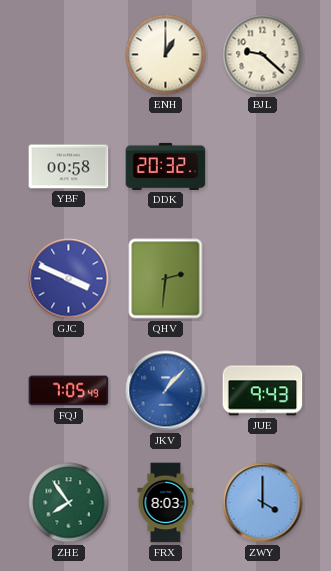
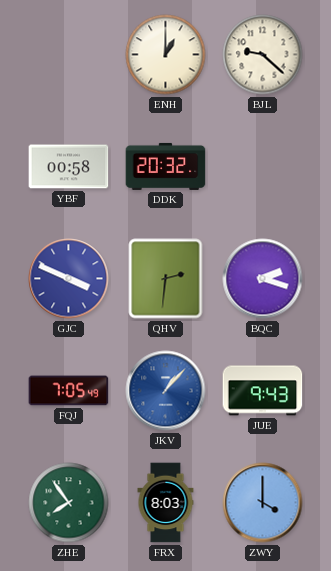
BQC: none -> 2:18
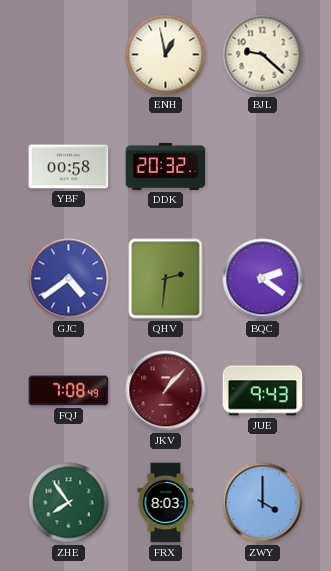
ENH: 1:00 -> 12:58
GJC: 3:49 -> 4:39
BQC: 2:18 -> 2:21
FQJ: 7:05 -> 7:08
JKV dial: blue -> burgundy
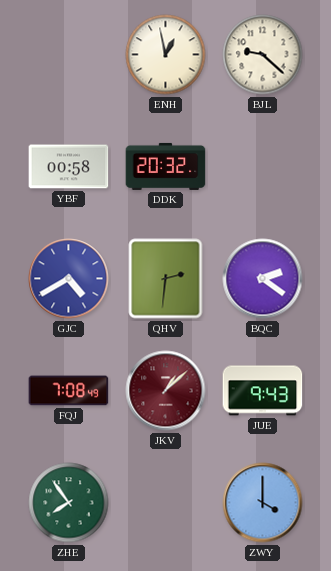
GJC: 4:39 -> 4:40
JKV: 1:07 -> 1:08
FRX: 8:03 -> none
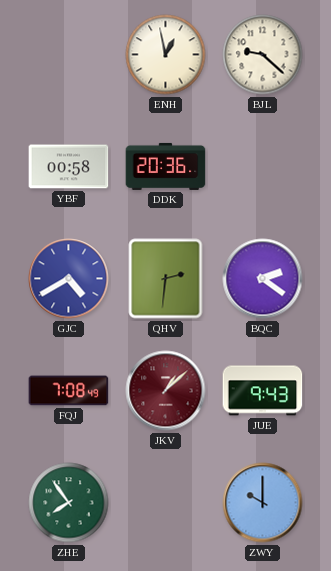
DDK: 20:32 -> 20:36
ZWY: 4:00 -> 10:00
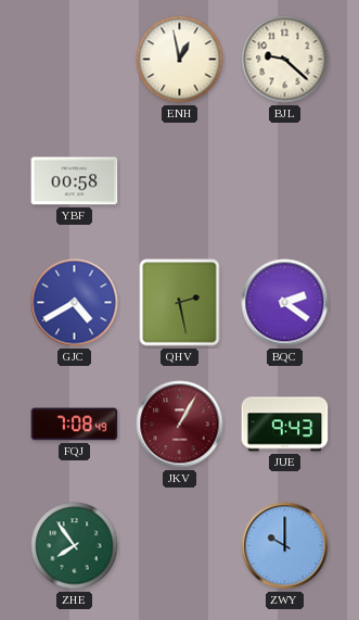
DDK: 20:36 -> none
QHV: 2:31 -> 2:28
JKV: 1:08 -> 1:05
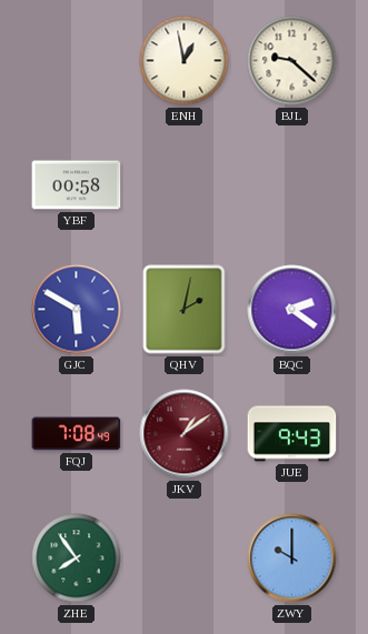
GJC: 4:40 -> 5:50
QHV: 2:28 -> 2:02
JKV: 1:05 -> 1:09
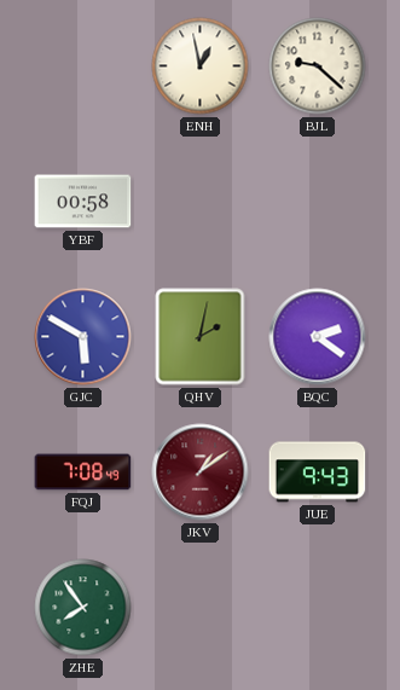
ZWY: 10:00 -> none
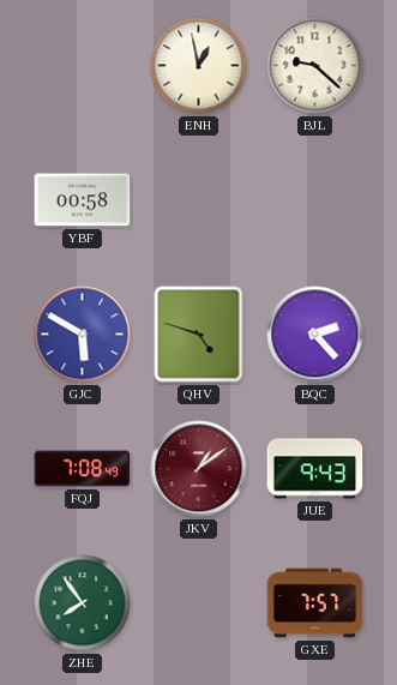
QHV: 2:02 -> 4:48
BQC: 2:21 -> 2:23
GXE: none -> 7:57
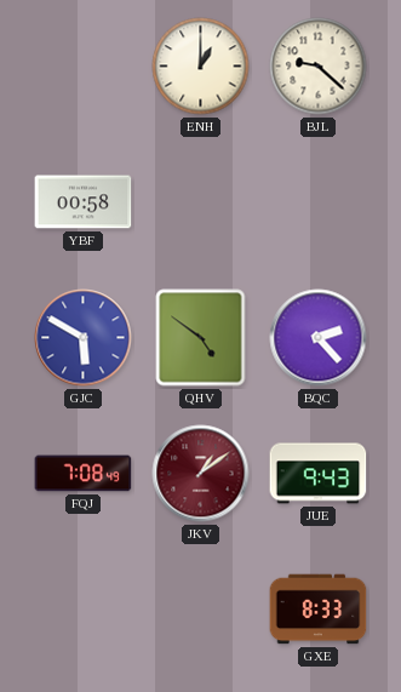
ENH: 12:58 -> 1:00
QHV: 4:48 -> 4:51
ZHE: 7:54 -> none
GXE: 7:57 -> 8:33
